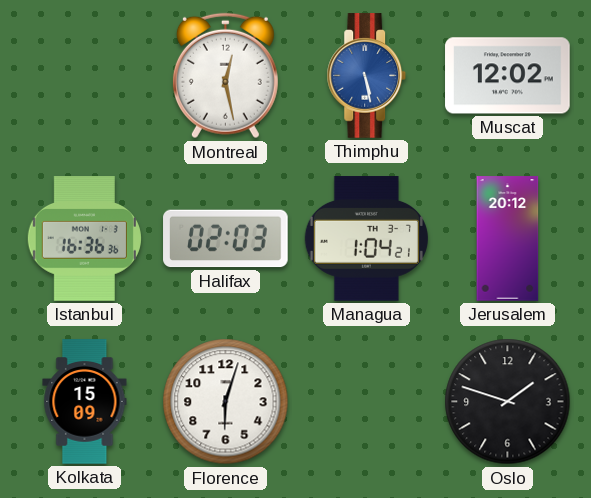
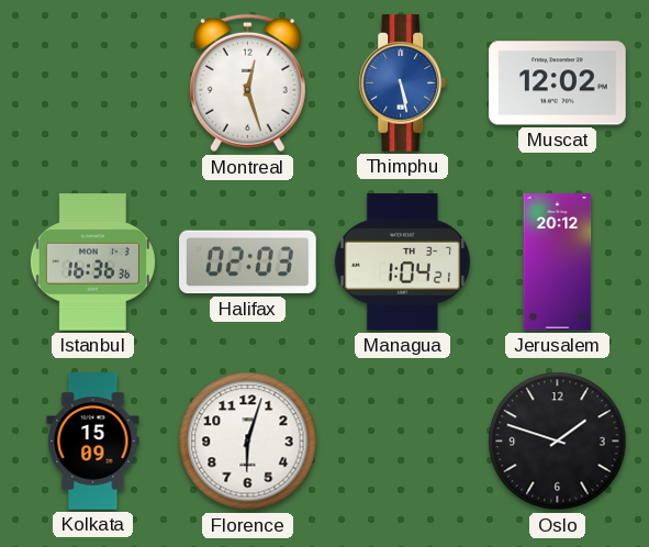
Montreal: 12:28 -> 12:27
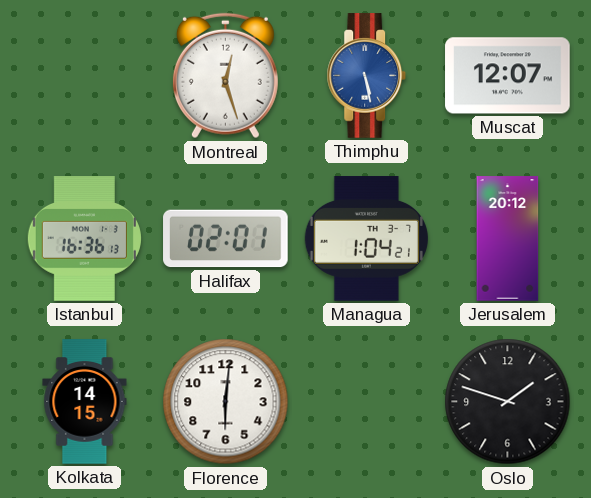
Muscat: 12:02 -> 12:07
Istanbul: 16:36:36 -> 16:36:13
Halifax: 02:03 -> 02:01
Kolkata: 15:09 -> 14:15
Florence: 6:03 -> 6:01
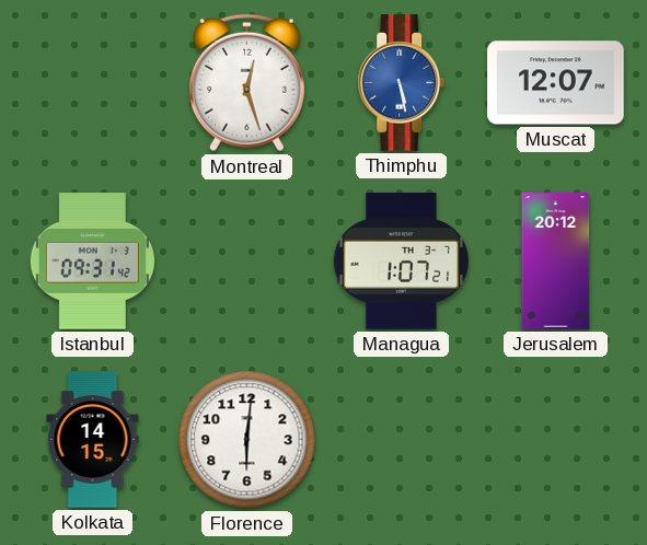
Istanbul: 16:36 -> 09:31
Halifax: 02:01 -> none
Managua: 1:04 -> 1:07
Oslo: 1:48 -> none
